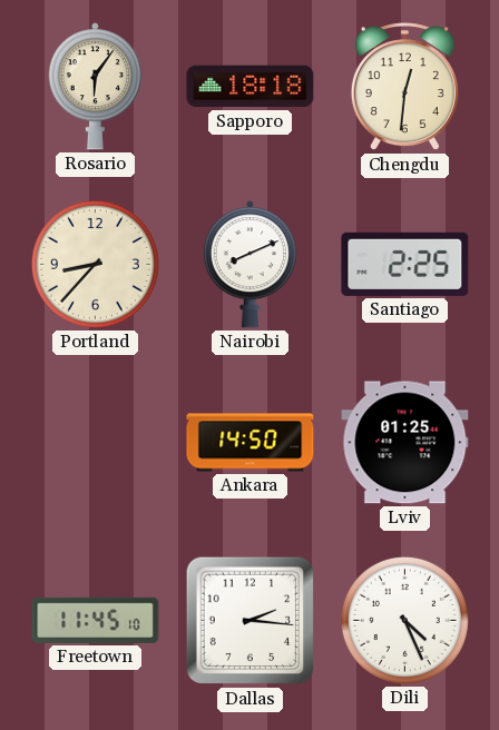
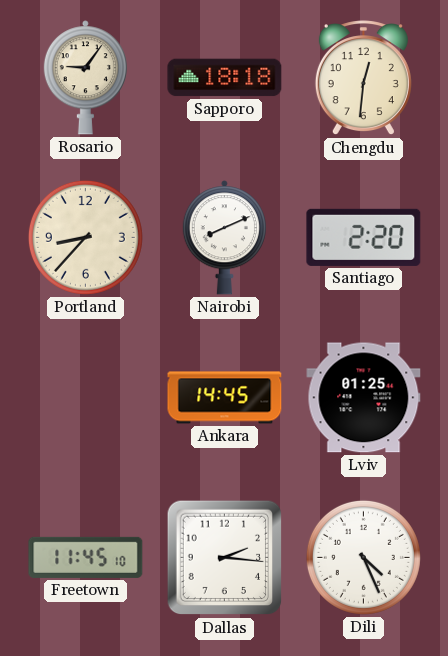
Rosario: 6:06 -> 9:06
Santiago: 2:25 -> 2:20
Ankara: 14:50 -> 14:45
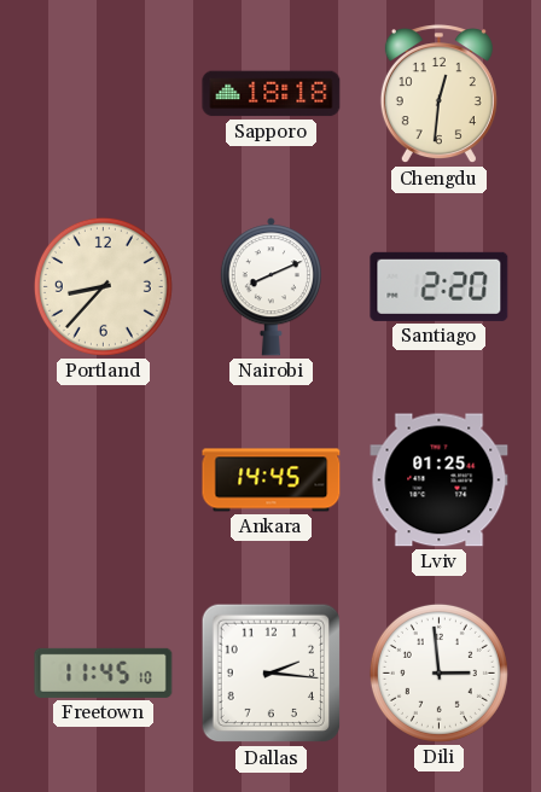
Rosario: 9:06 -> none
Dili: 4:26 -> 2:59
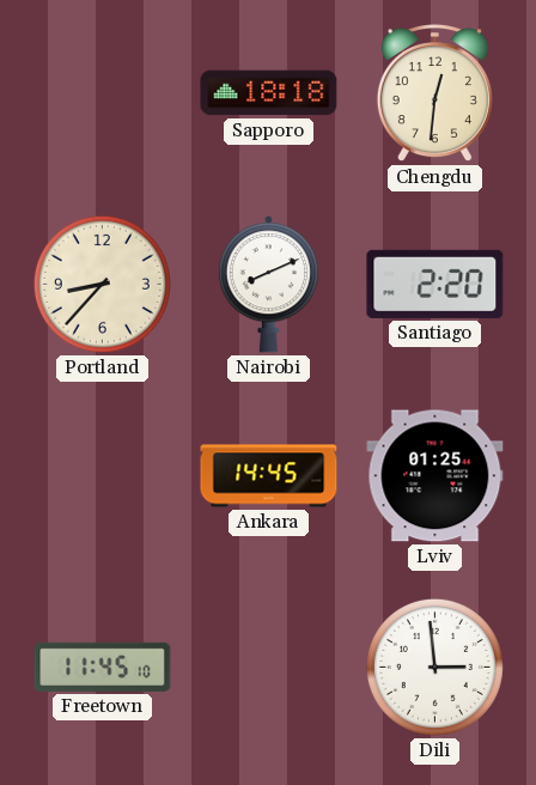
Dallas: 2:16 -> none
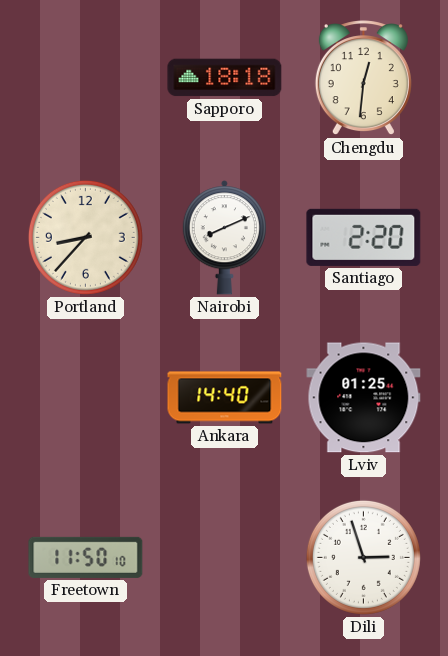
Ankara: 14:45 -> 14:40
Freetown: 11:45 -> 11:50
Dili: 2:59 -> 2:57
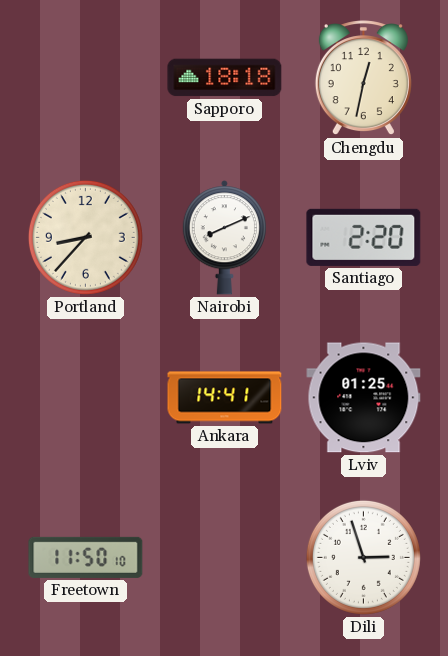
Chengdu: 12:31 -> 12:32
Ankara: 14:40 -> 14:41
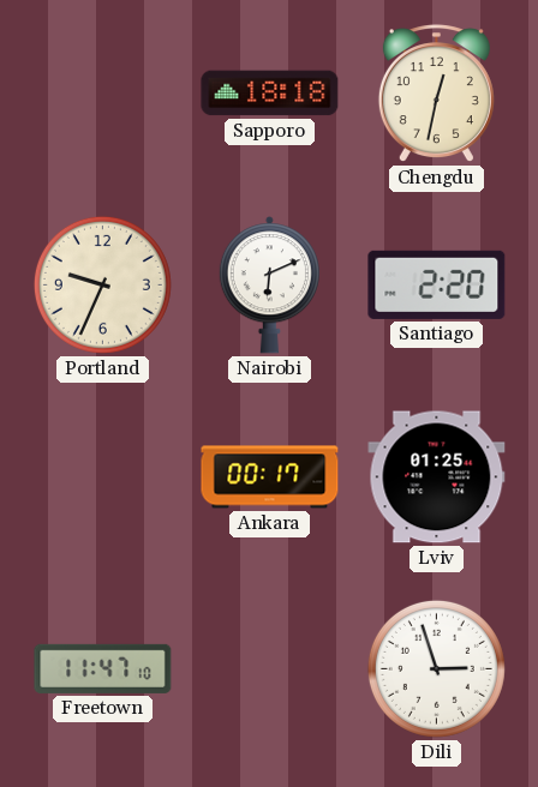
Portland: 8:37 -> 9:34
Nairobi: 8:11 -> 6:11
Ankara: 14:41 -> 00:17
Freetown: 11:50 -> 11:47
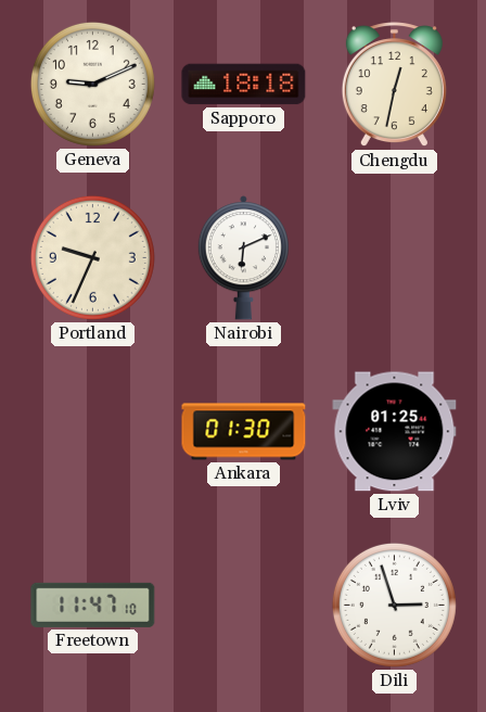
Geneva: none -> 9:11
Santiago: 2:20 -> none
Ankara: 00:17 -> 01:30
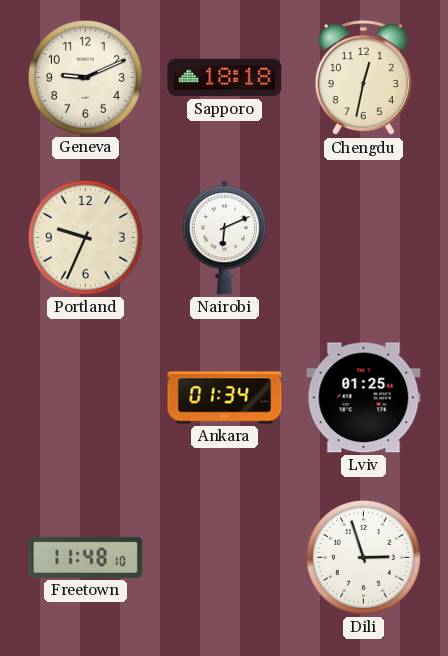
Ankara: 01:30 -> 01:34
Freetown: 11:47 -> 11:48
